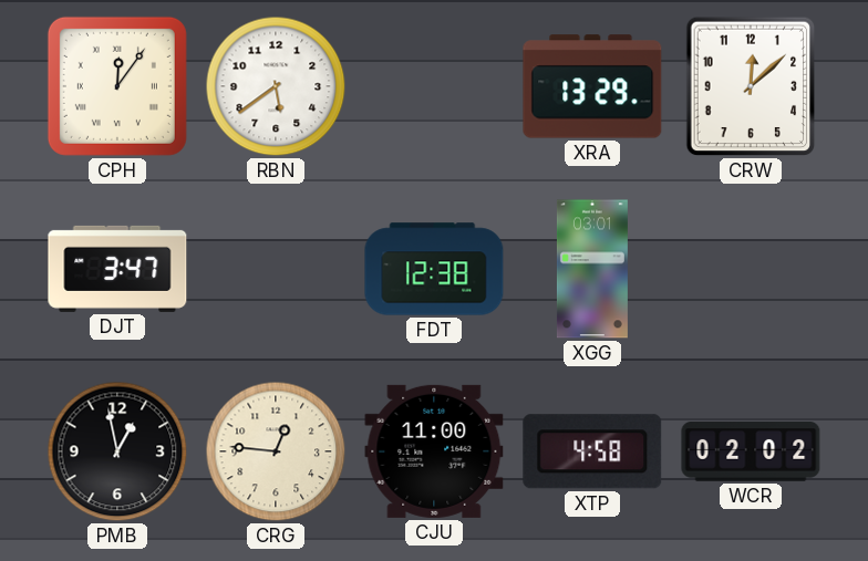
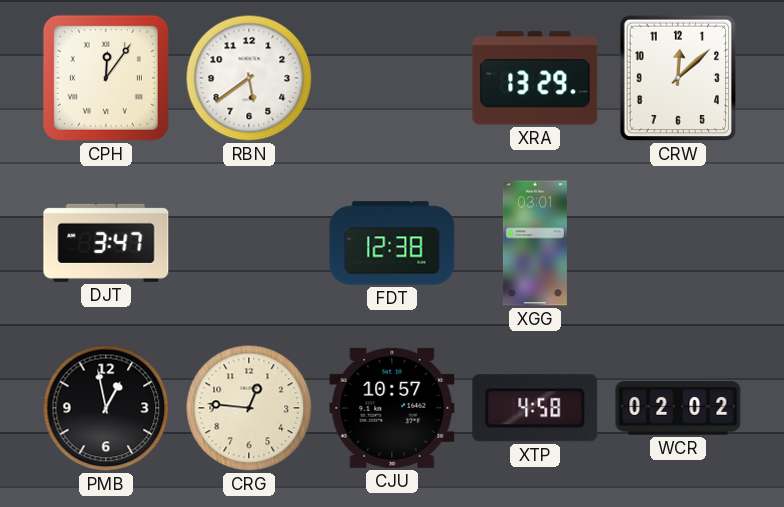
CJU: 11:00 -> 10:57
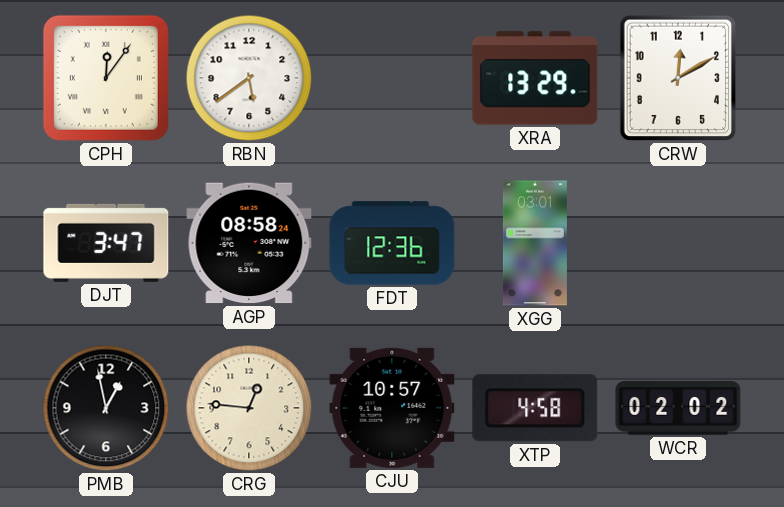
CRW: 12:08 -> 12:10
AGP: none -> 08:58
FDT: 12:38 -> 12:36
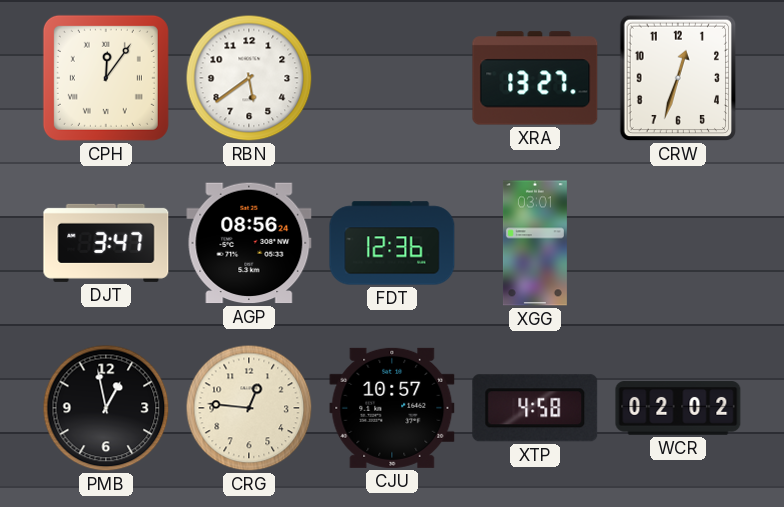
XRA: 13:29 -> 13:27
CRW: 12:10 -> 12:33
AGP: 08:58 -> 08:56
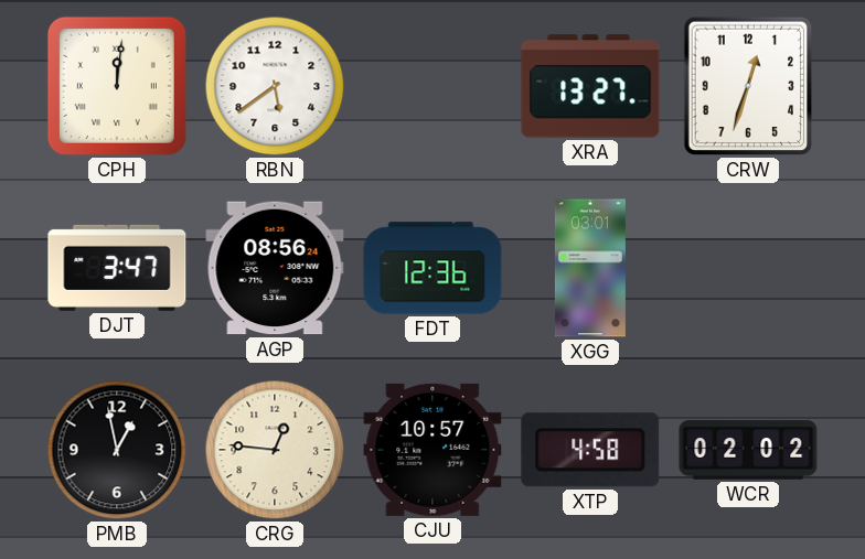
CPH: 12:06 -> 12:01
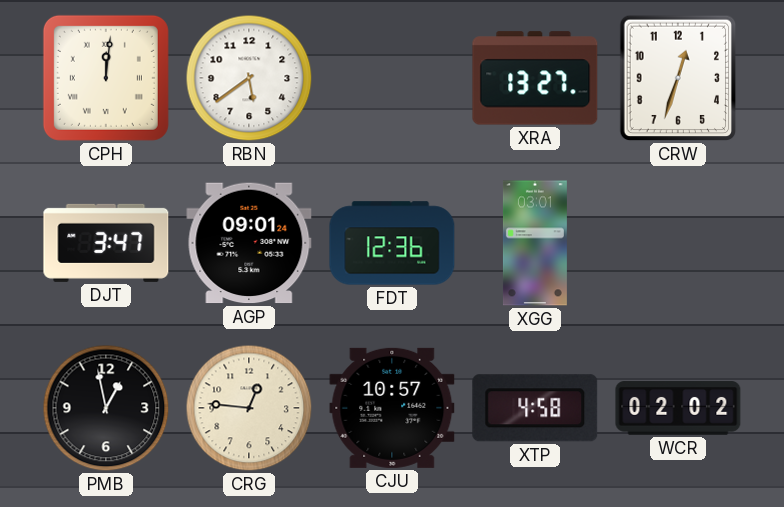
AGP: 08:56 -> 09:01
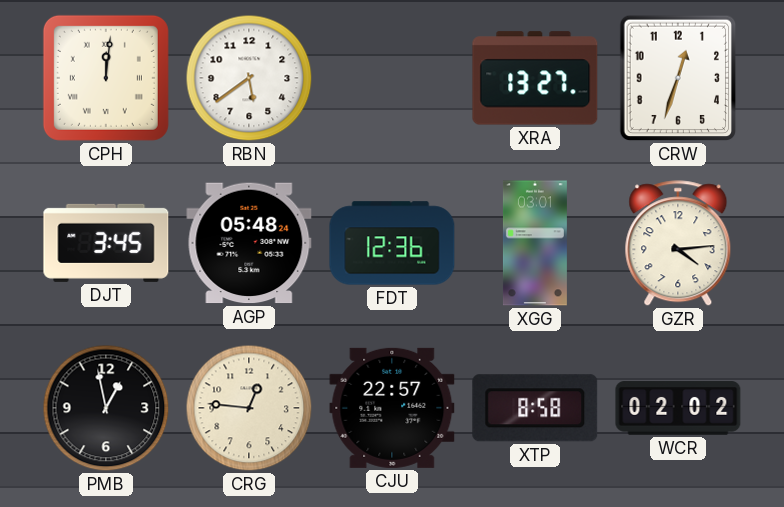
DJT: 3:47 -> 3:45
AGP: 09:01 -> 05:48
GZR: none -> 4:14
CJU: 10:57 -> 22:57
XTP: 4:58 -> 8:58
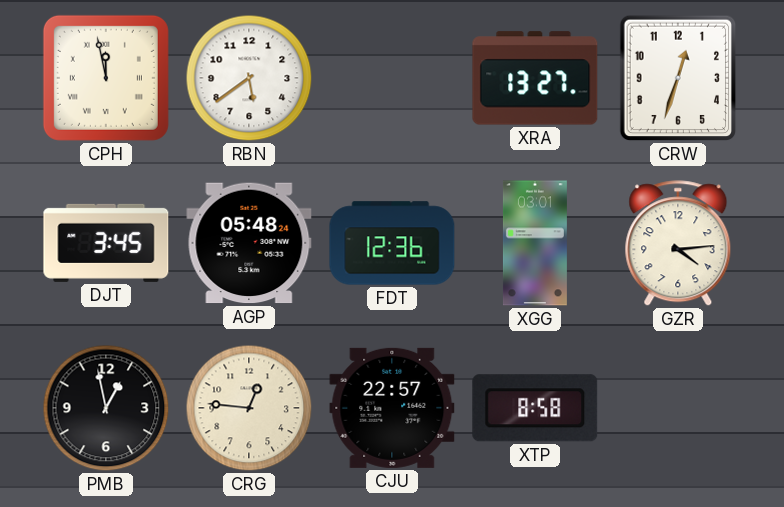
CPH: 12:01 -> 11:58
WCR: 02:02 -> none
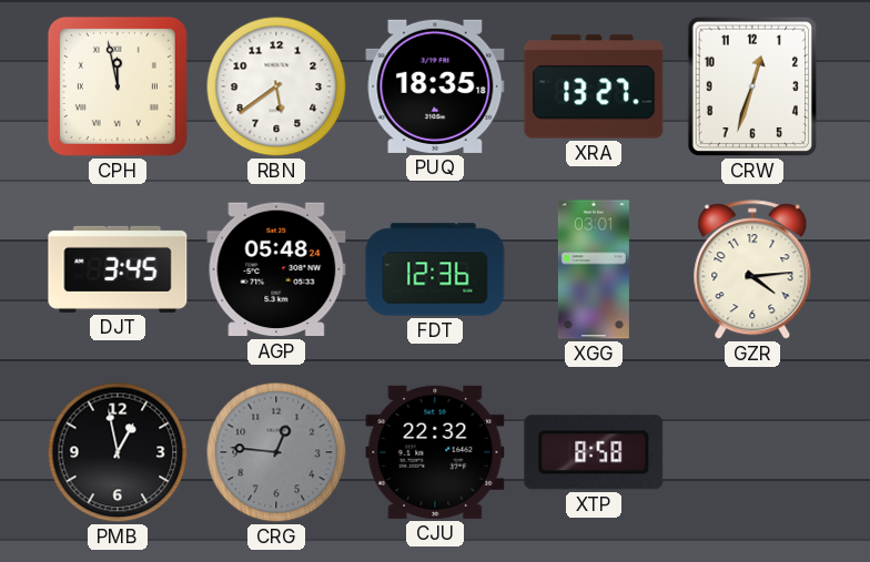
PUQ: none -> 18:35
CRG dial: cream -> grey
CJU: 22:57 -> 22:32
